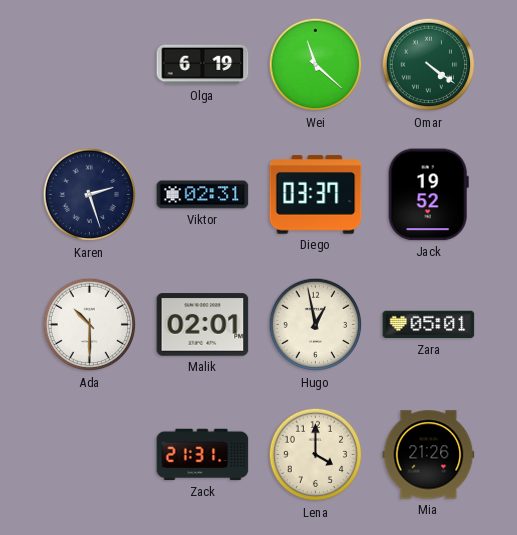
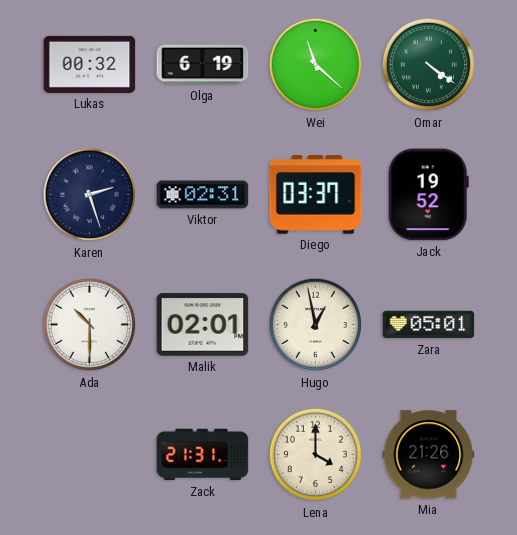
Lukas: none -> 00:32
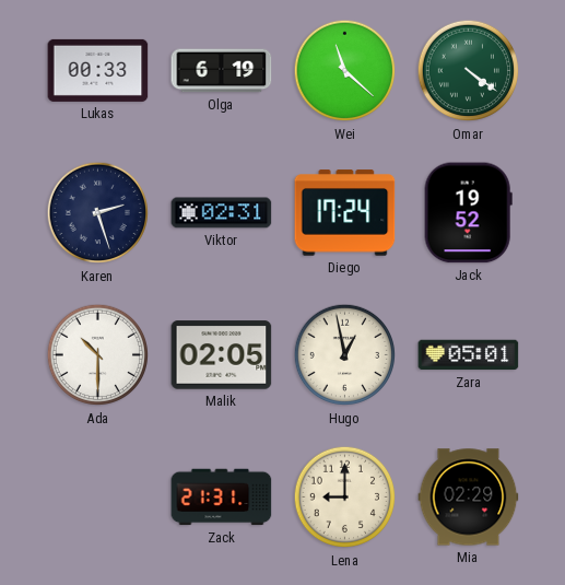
Lukas: 00:32 -> 00:33
Diego: 03:37 -> 17:24
Malik: 02:01 -> 02:05
Lena: 4:00 -> 9:00
Mia: 21:26 -> 02:29
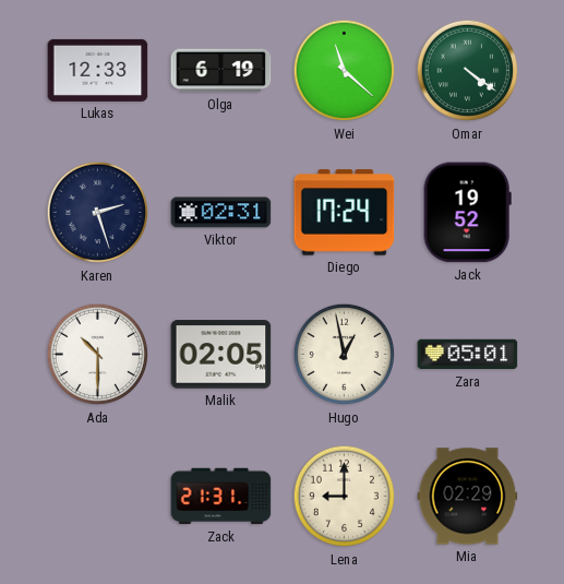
Lukas: 00:33 -> 12:33
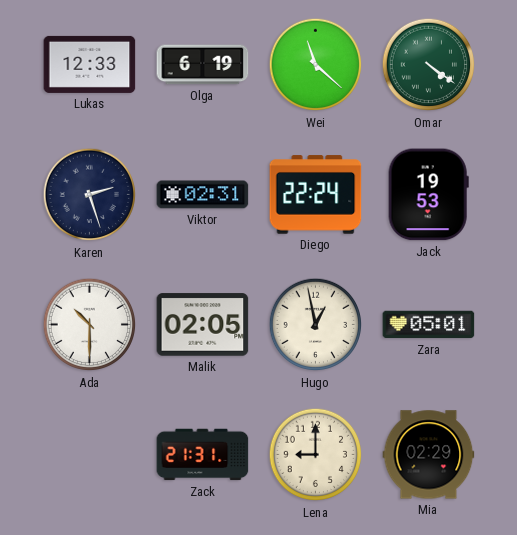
Diego: 17:24 -> 22:24
Jack: 19:52 -> 19:53
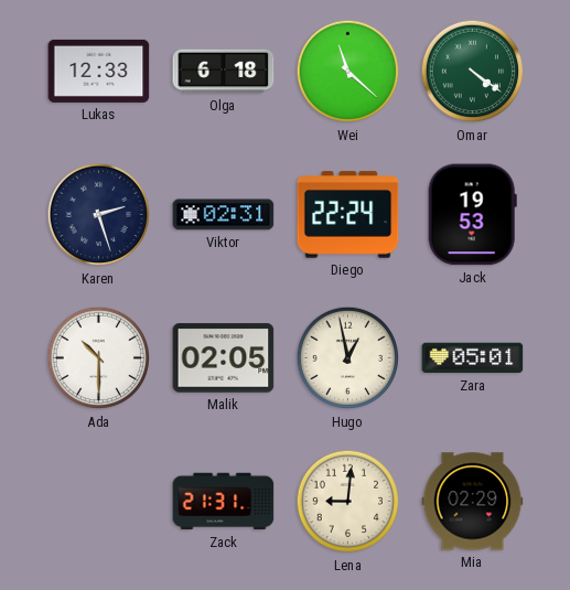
Olga: 6:19 -> 6:18
Lena: 9:00 -> 9:01
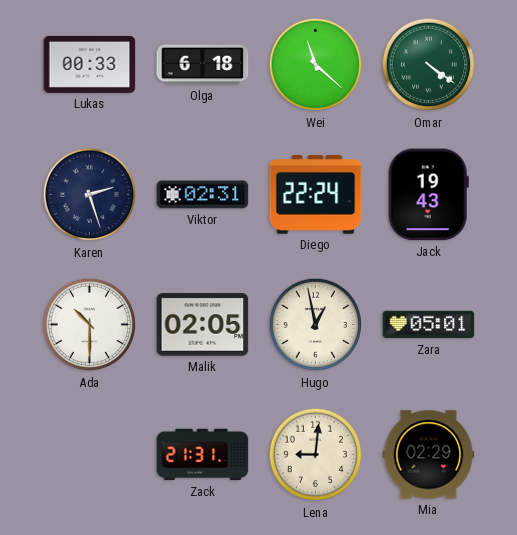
Lukas: 12:33 -> 00:33
Jack: 19:53 -> 19:43
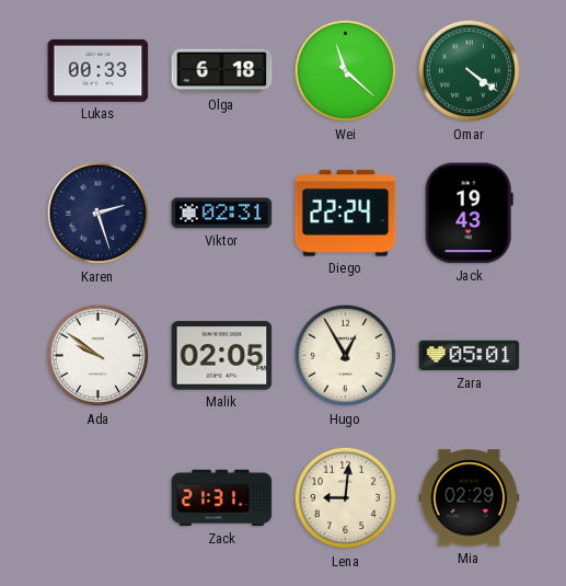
Ada: 10:30 -> 9:51
Hugo: 12:58 -> 12:55
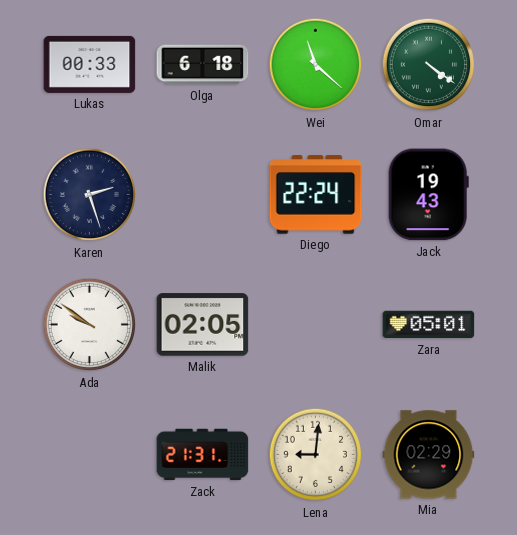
Viktor: 02:31 -> none
Hugo: 12:55 -> none
